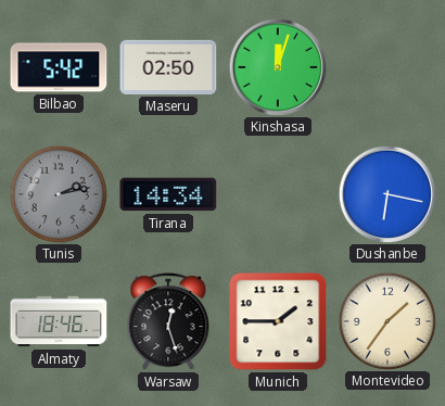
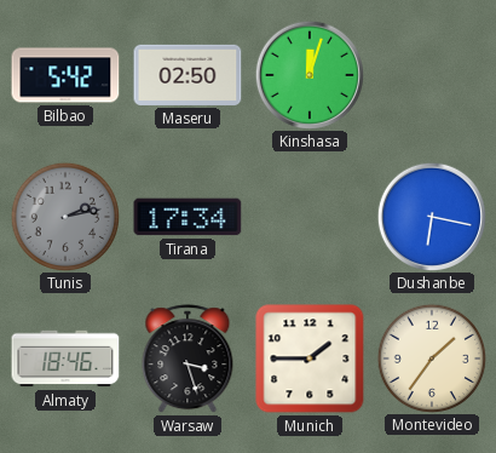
Tirana: 14:34 -> 17:34
Warsaw: 12:27 -> 3:27
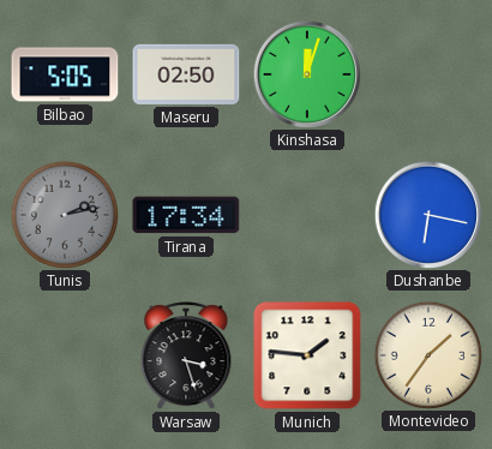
Bilbao: 5:42 -> 5:05
Almaty: 18:46 -> none
Munich: 1:45 -> 1:46
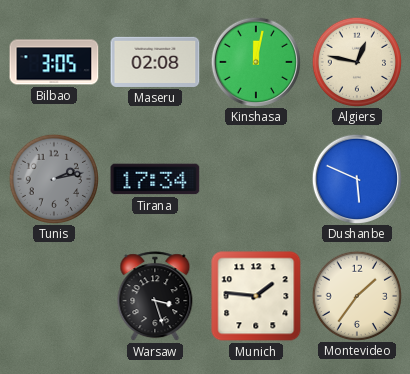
Bilbao: 5:05 -> 3:05
Maseru: 02:50 -> 02:08
Kinshasa: 12:03 -> 12:02
Algiers: none -> 12:47
Dushanbe: 6:17 -> 5:49
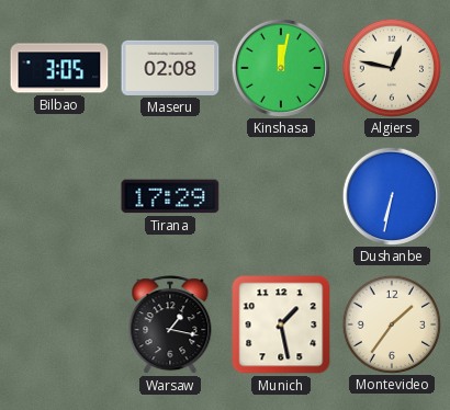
Tunis: 2:13 -> none
Tirana: 17:34 -> 17:29
Dushanbe: 5:49 -> 6:32
Warsaw: 3:27 -> 1:17
Munich: 1:46 -> 1:28
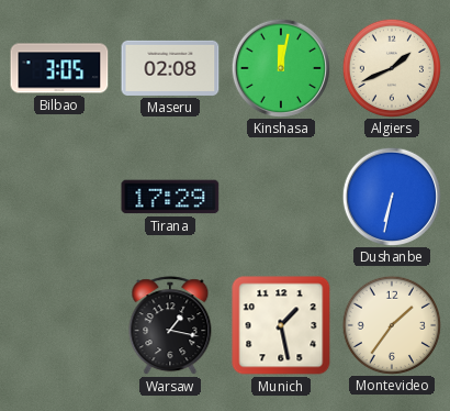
Algiers: 12:47 -> 1:41
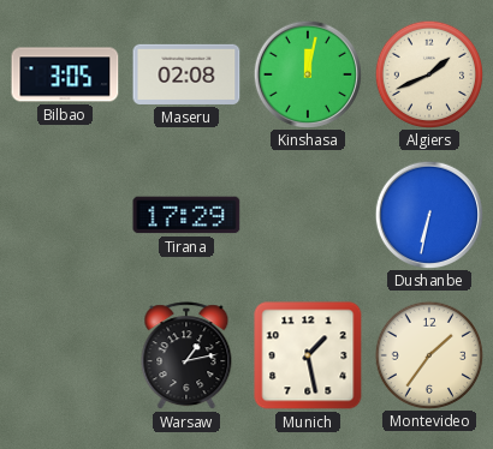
Warsaw: 1:17 -> 1:13
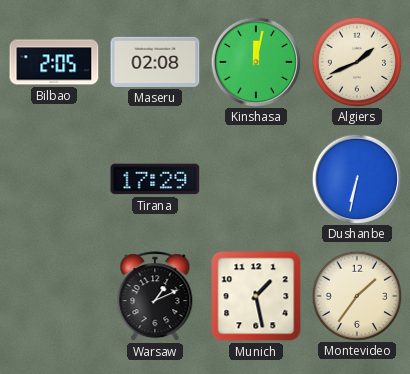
Bilbao: 3:05 -> 2:05
Warsaw: 1:13 -> 1:11
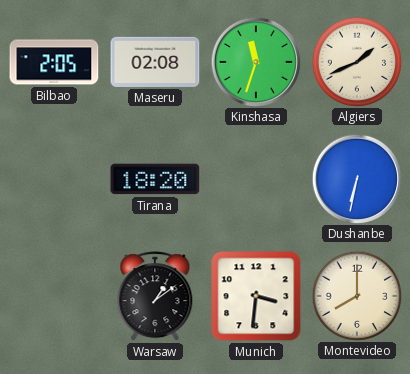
Kinshasa: 12:02 -> 11:33
Tirana: 17:29 -> 18:20
Warsaw: 1:11 -> 1:09
Munich: 1:28 -> 3:31
Montevideo: 1:36 -> 8:00
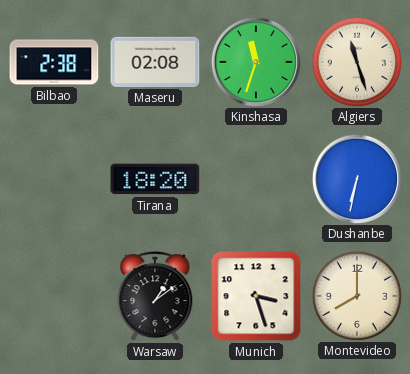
Bilbao: 2:05 -> 2:38
Algiers: 1:41 -> 11:27
Munich: 3:31 -> 3:27
